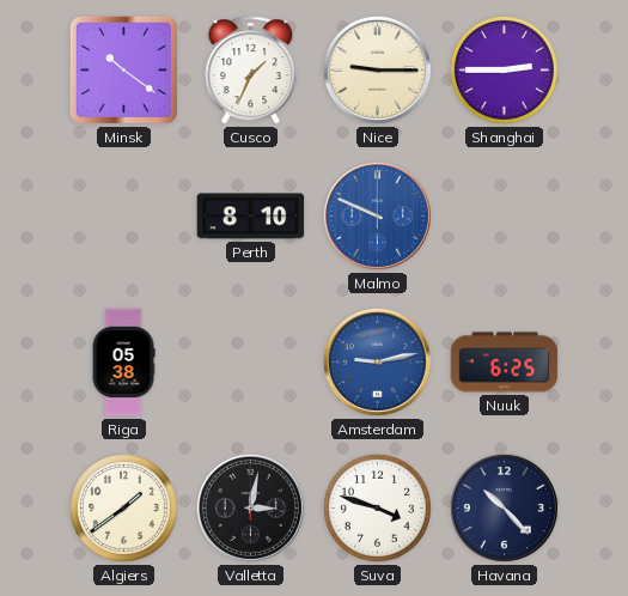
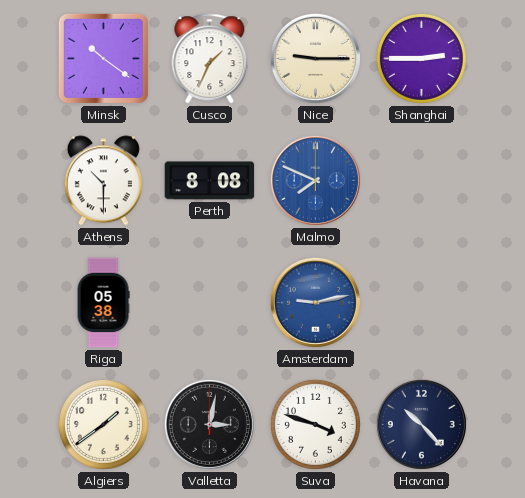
Athens: none -> 10:30
Perth: 8:10 -> 8:08
Malmo: 9:49 -> 7:49
Nuuk: 6:25 -> none
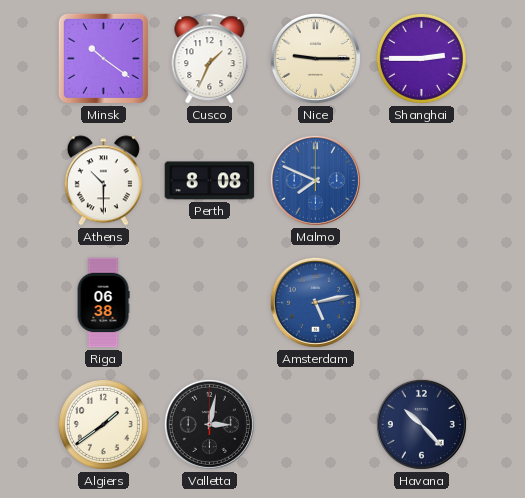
Riga: 05:38 -> 06:38
Amsterdam: 9:13 -> 5:13
Suva: 3:48 -> none
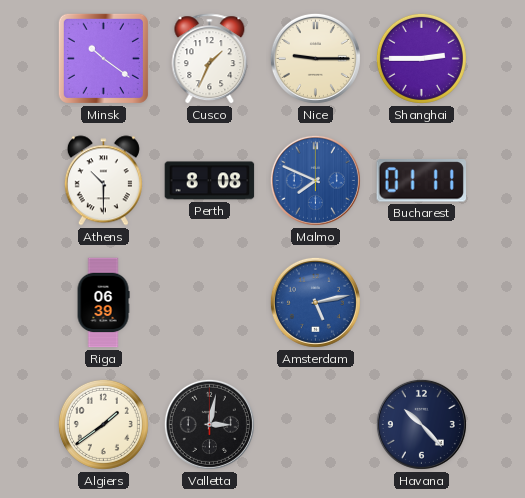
Bucharest: none -> 01:11
Riga: 06:38 -> 06:39
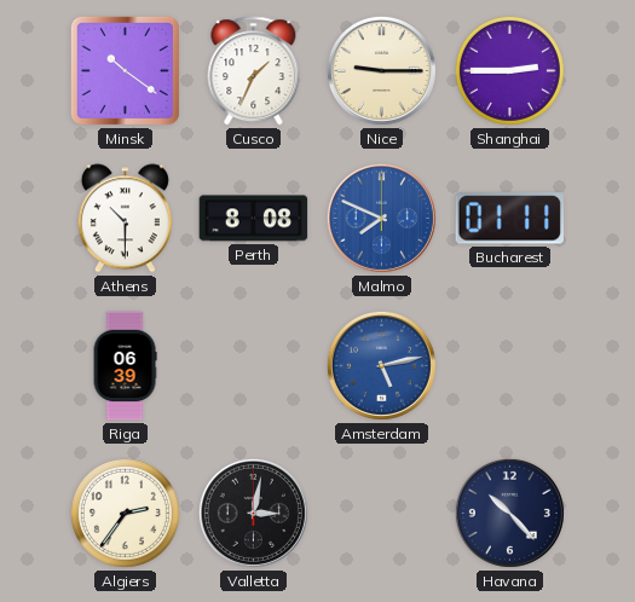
Algiers: 1:39 -> 2:36
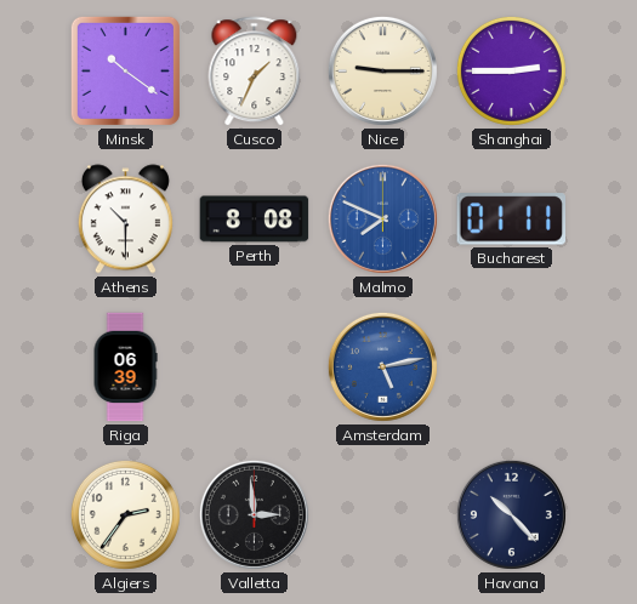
Valletta: 3:02 -> 2:59
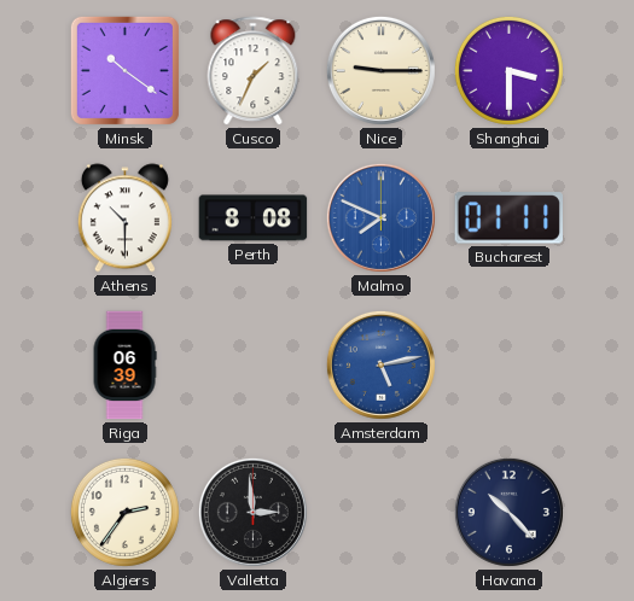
Shanghai: 2:45 -> 3:30
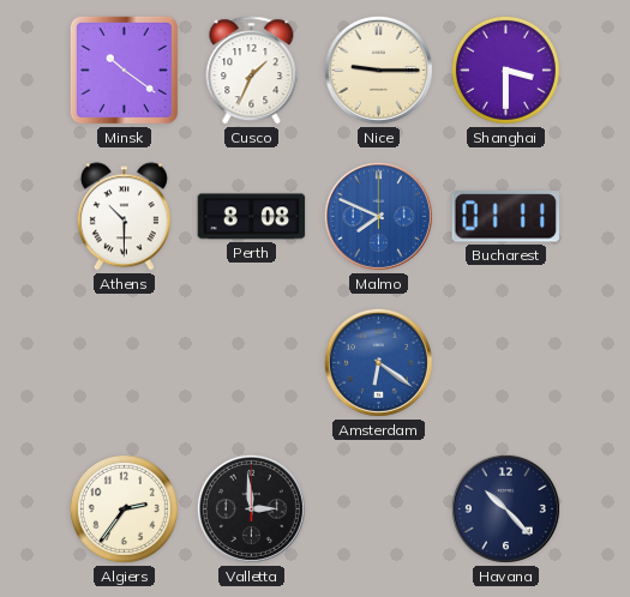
Riga: 06:39 -> none
Amsterdam: 5:13 -> 6:21
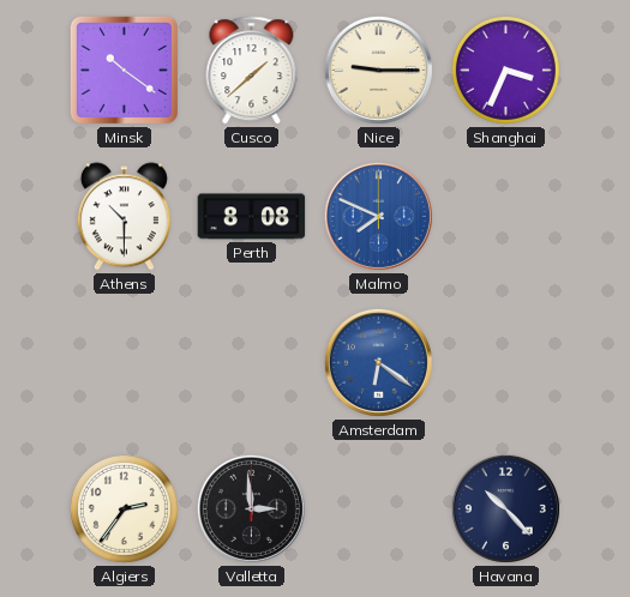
Cusco: 1:34 -> 1:38
Shanghai: 3:30 -> 3:34
Bucharest: 01:11 -> none
